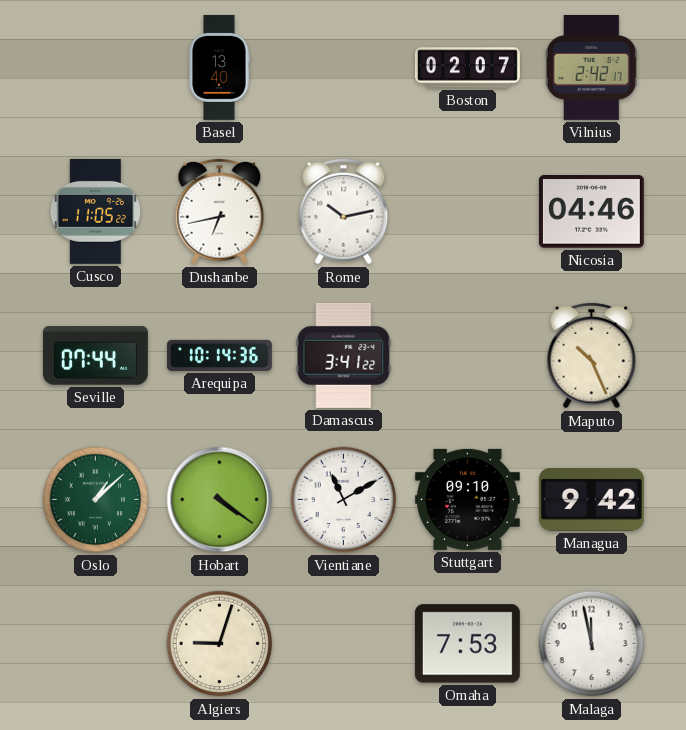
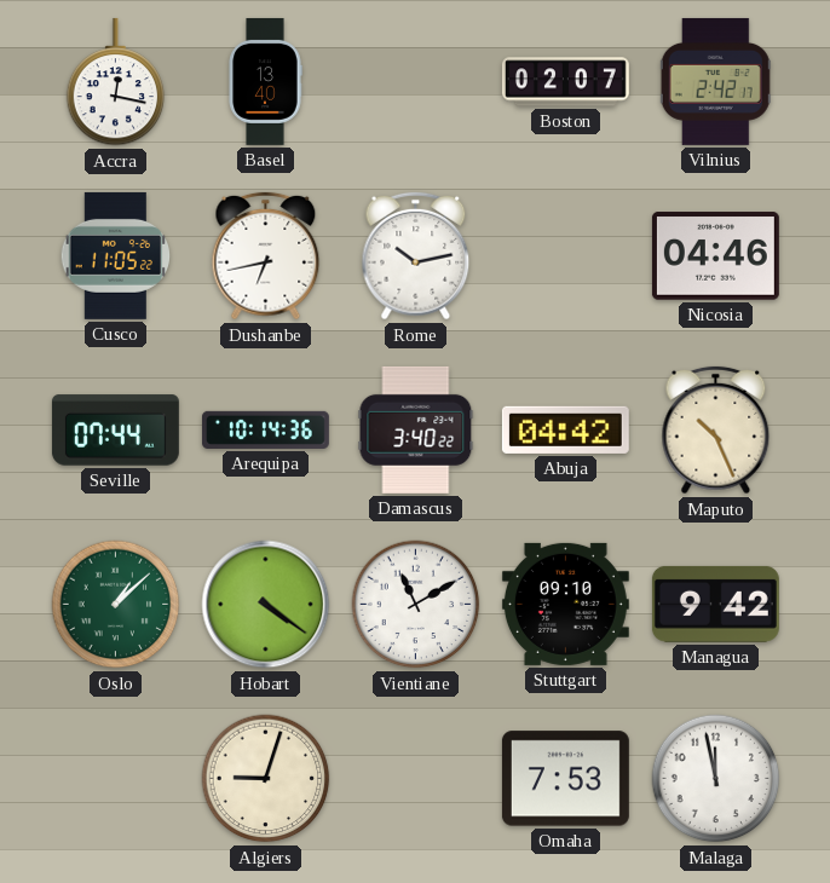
Accra: none -> 12:17
Damascus: 3:41 -> 3:40
Abuja: none -> 04:42
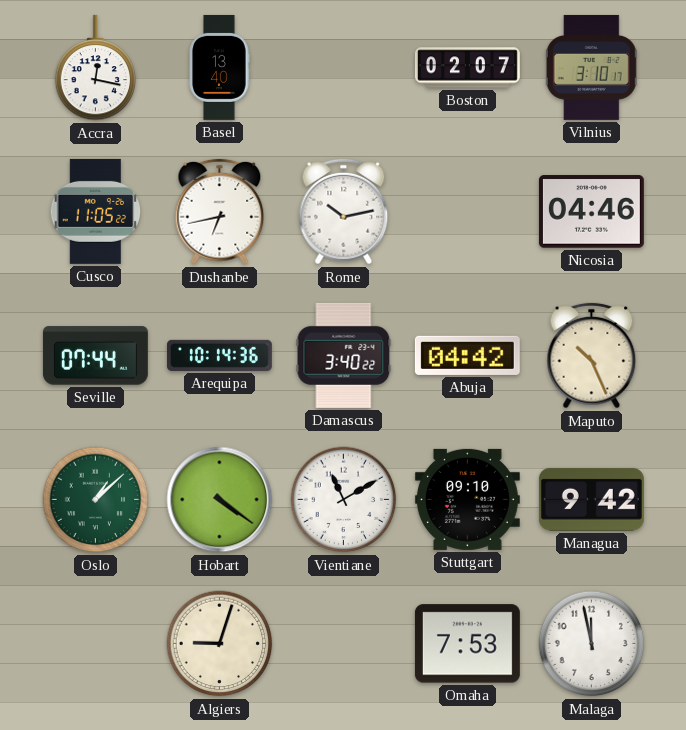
Vilnius: 2:42 -> 3:10
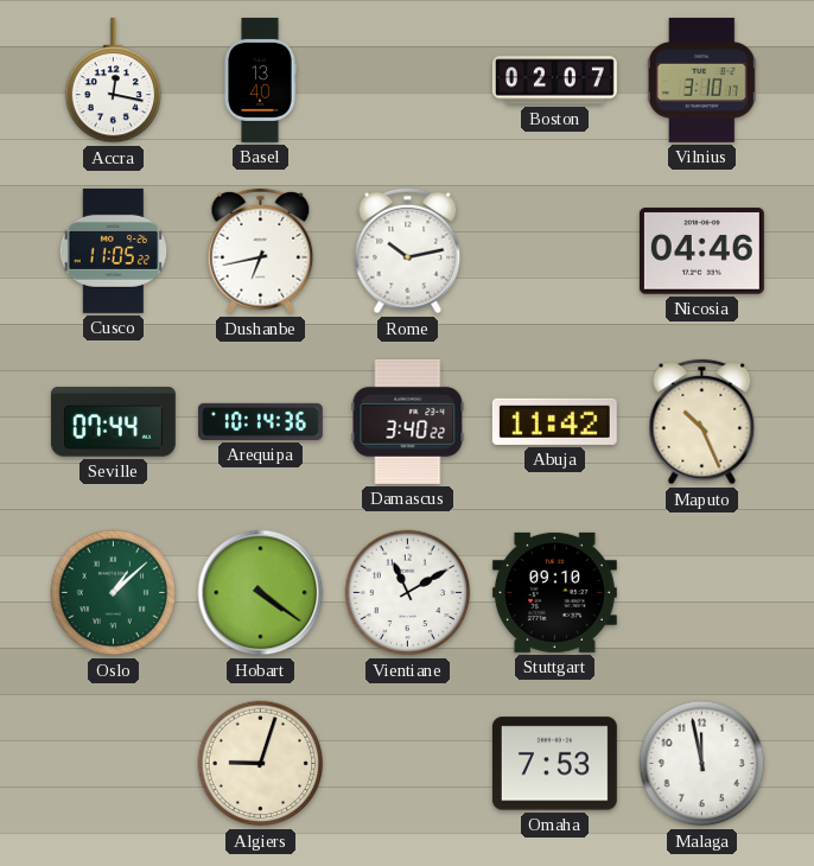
Abuja: 04:42 -> 11:42
Managua: 9:42 -> none
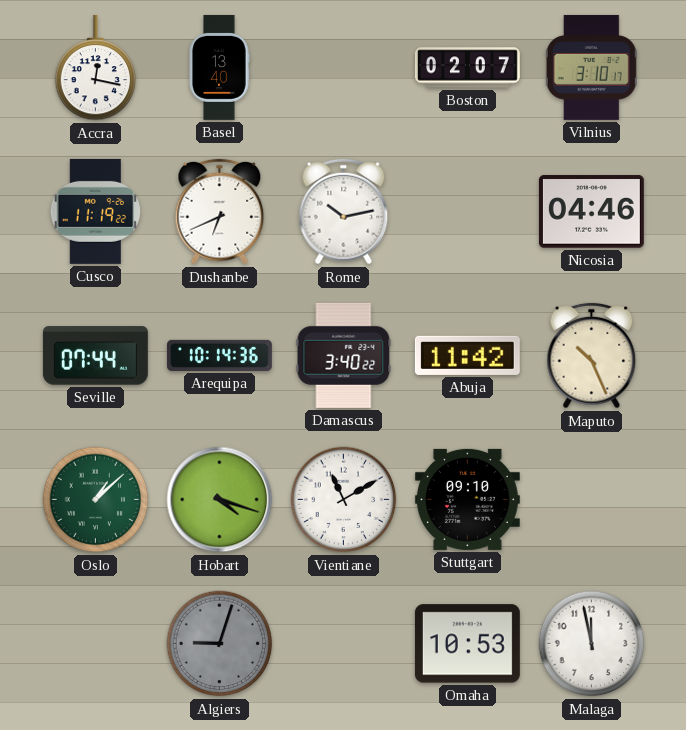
Cusco: 11:05 -> 11:19
Dushanbe: 6:43 -> 6:41
Hobart: 4:21 -> 4:18
Algiers dial: cream -> grey
Omaha: 7:53 -> 10:53
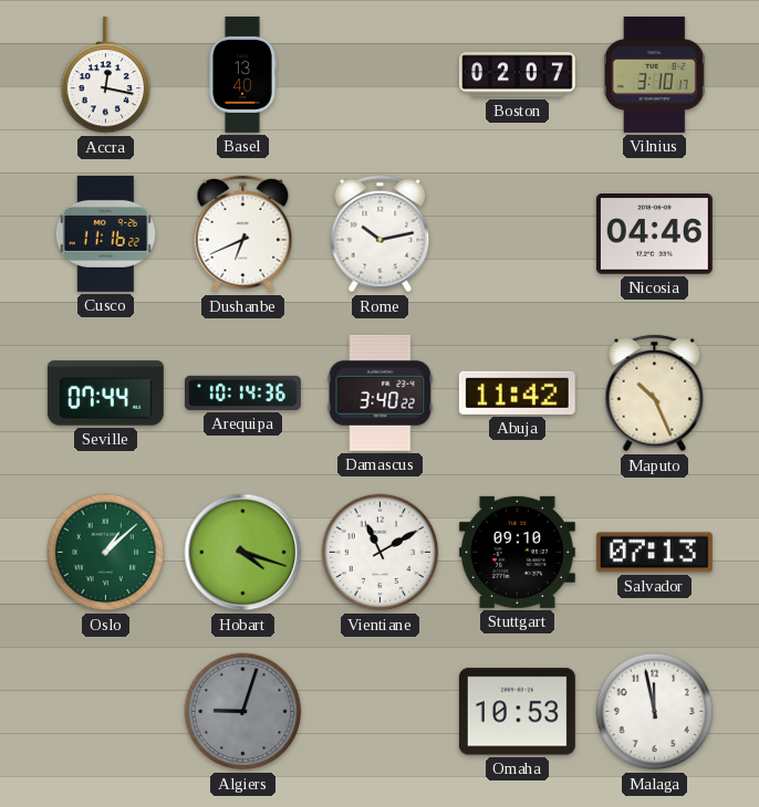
Cusco: 11:19 -> 11:16
Salvador: none -> 07:13
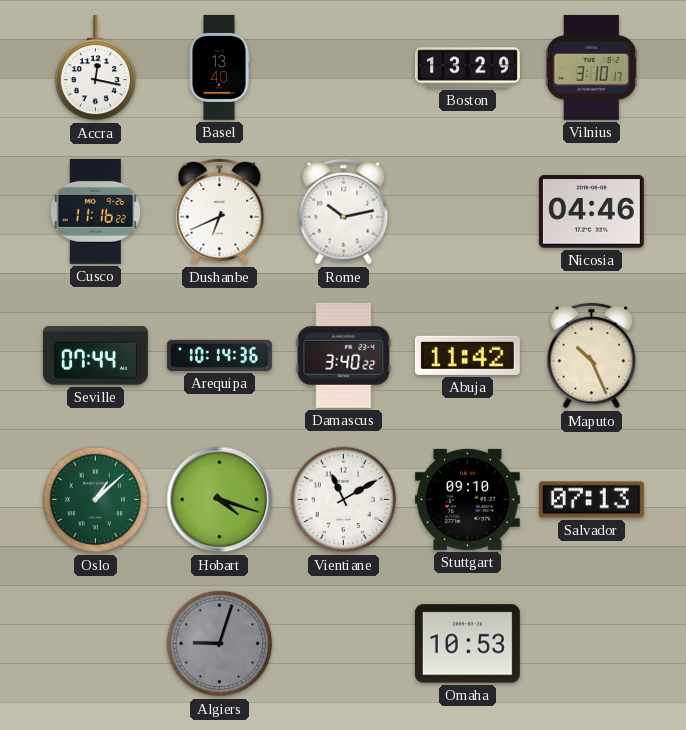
Boston: 02:07 -> 13:29
Malaga: 11:58 -> none
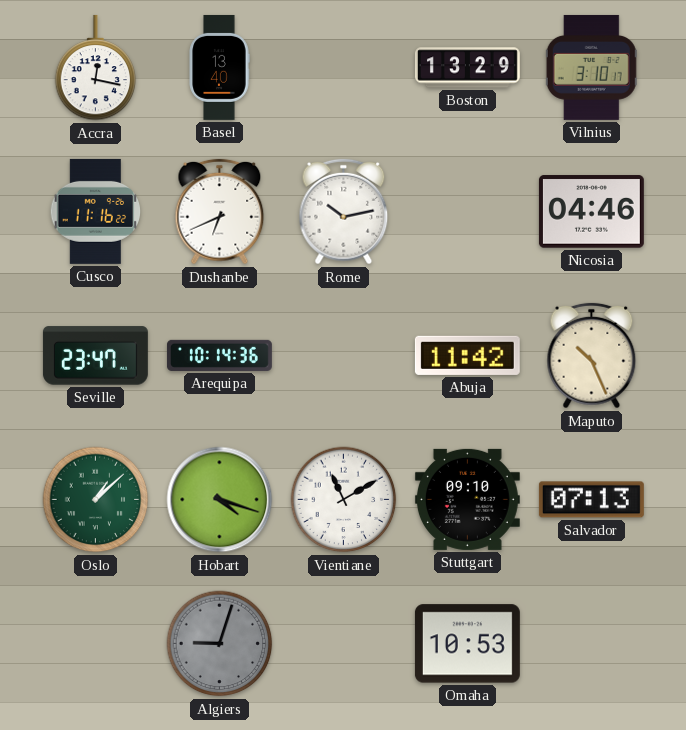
Seville: 07:44 -> 23:47
Damascus: 3:40 -> none
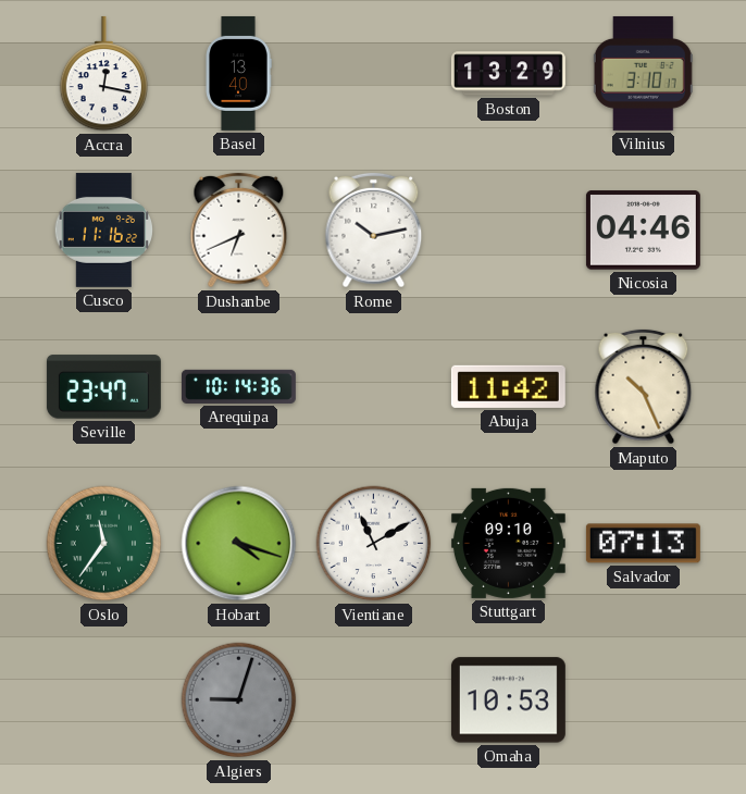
Oslo: 1:08 -> 11:36
